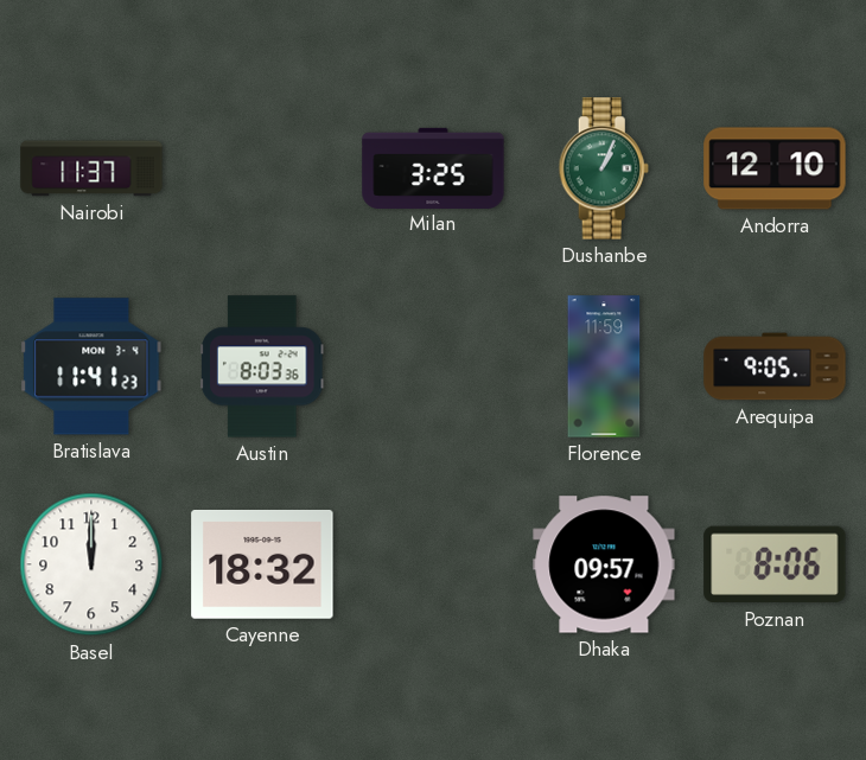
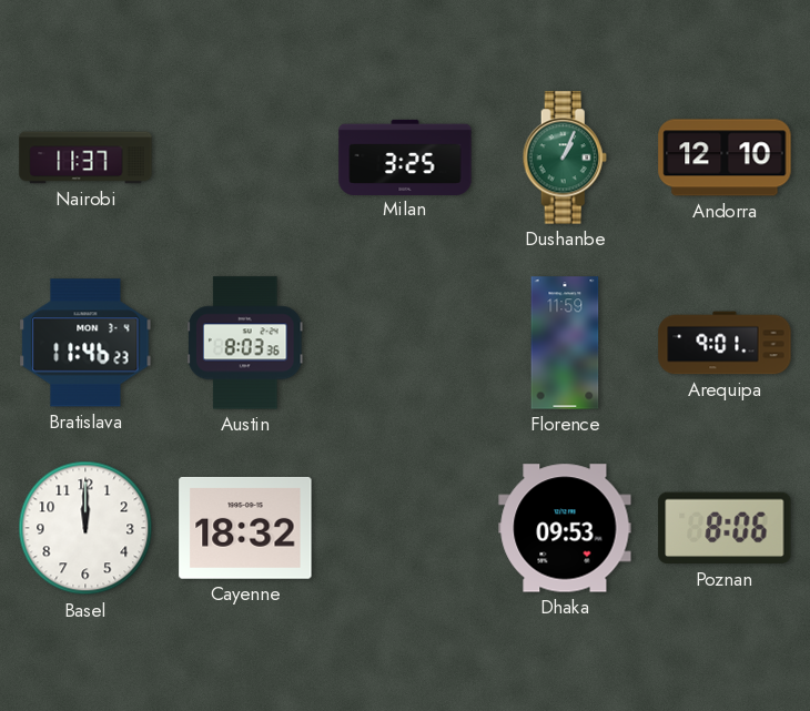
Bratislava: 11:41 -> 11:46
Arequipa: 9:05 -> 9:01
Dhaka: 09:57 -> 09:53
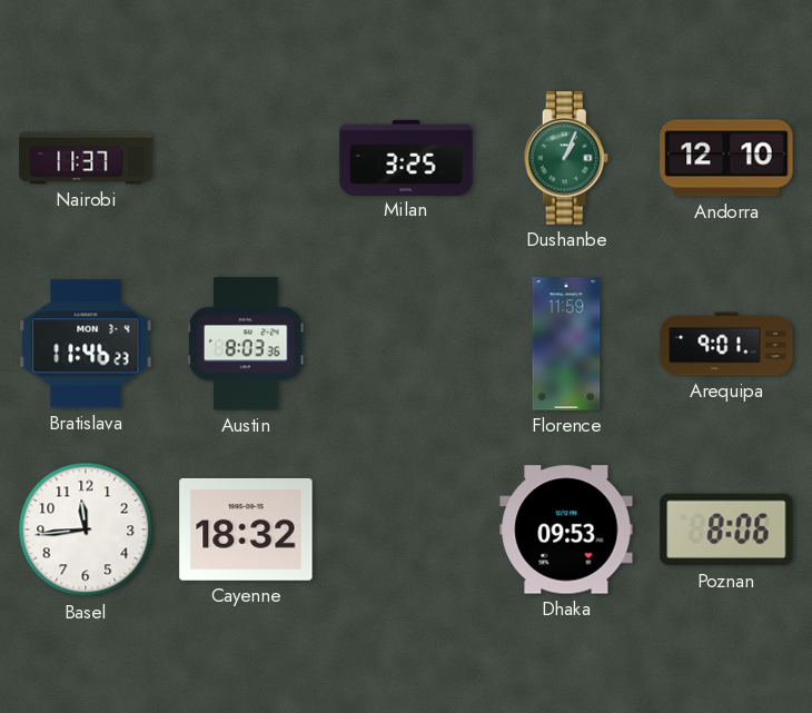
Basel: 12:00 -> 11:44
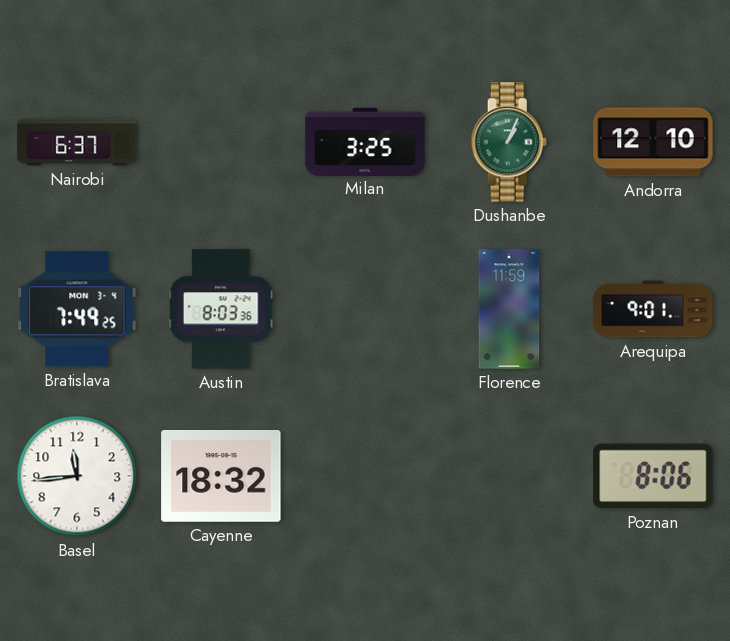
Nairobi: 11:37 -> 6:37
Bratislava: 11:46 -> 7:49
Dhaka: 09:53 -> none
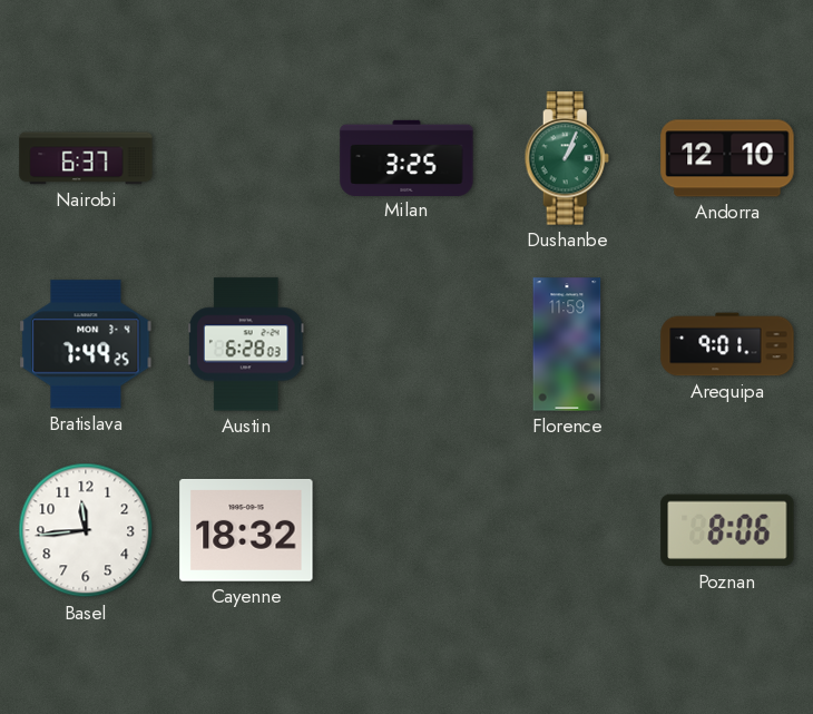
Austin: 8:03 -> 6:28
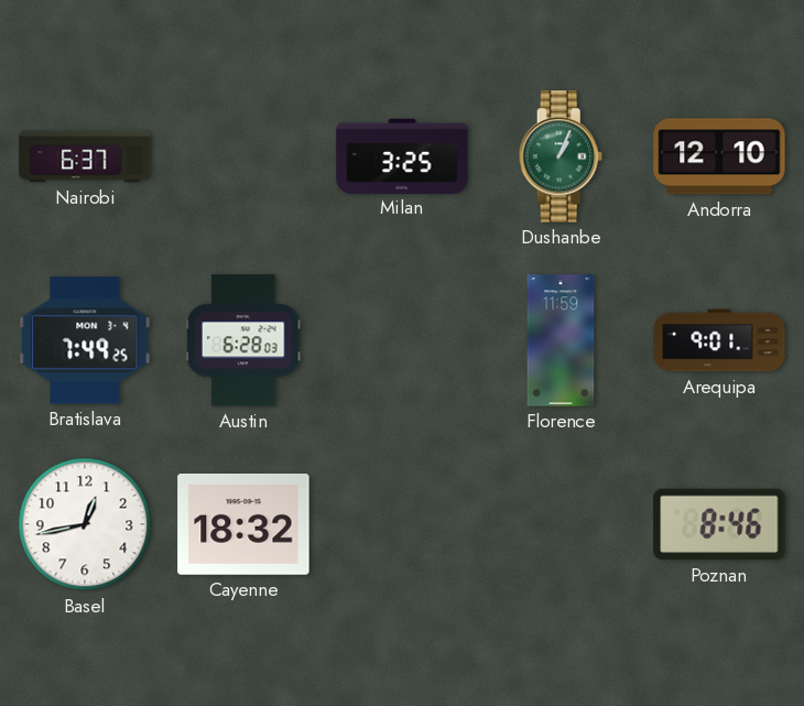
Basel: 11:44 -> 12:43
Poznan: 8:06 -> 8:46
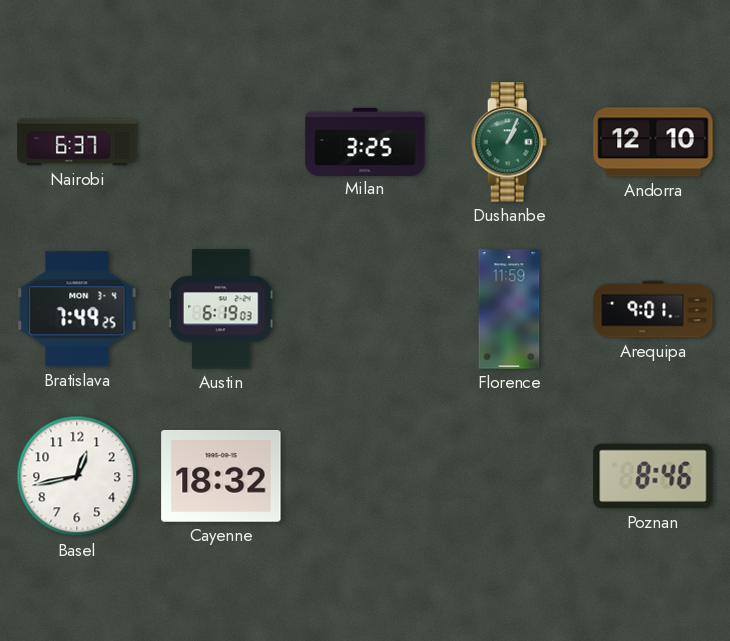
Austin: 6:28 -> 6:19
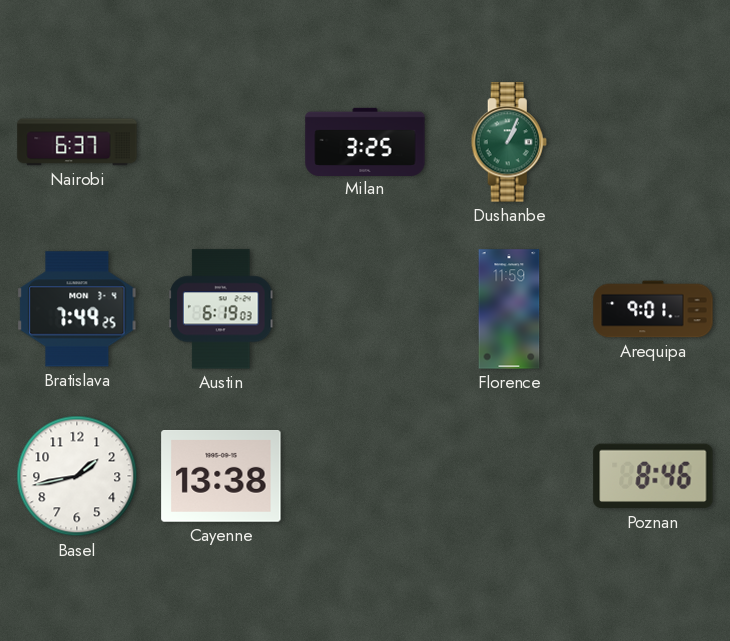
Andorra: 12:10 -> none
Basel: 12:43 -> 1:43
Cayenne: 18:32 -> 13:38
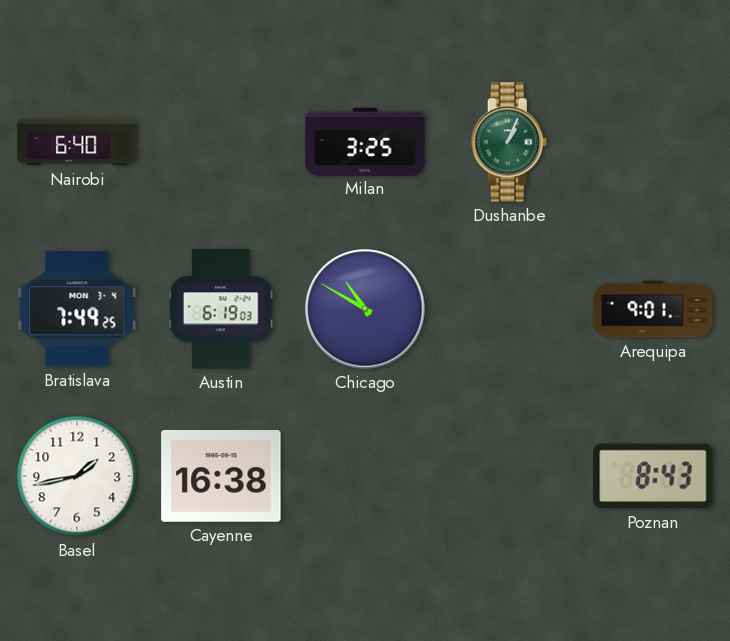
Nairobi: 6:37 -> 6:40
Chicago: none -> 10:50
Florence: 11:59 -> none
Cayenne: 13:38 -> 16:38
Poznan: 8:46 -> 8:43
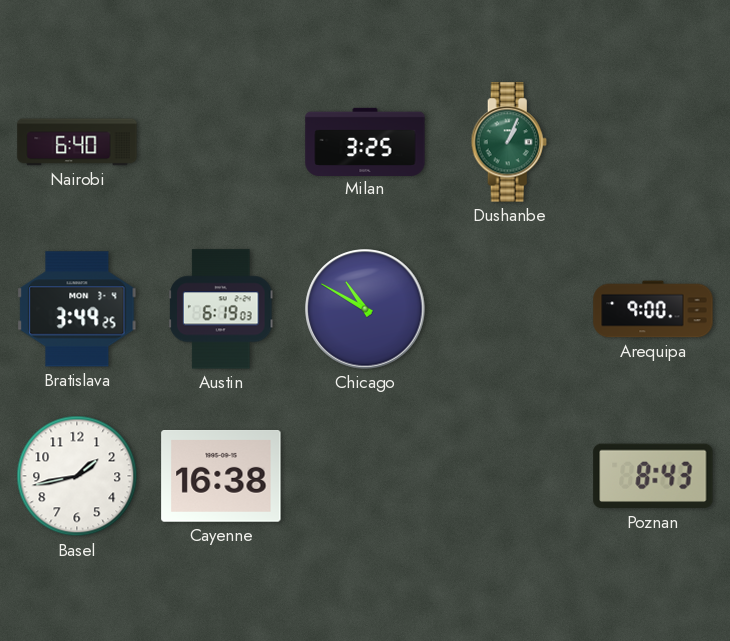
Bratislava: 7:49 -> 3:49
Arequipa: 9:01 -> 9:00
